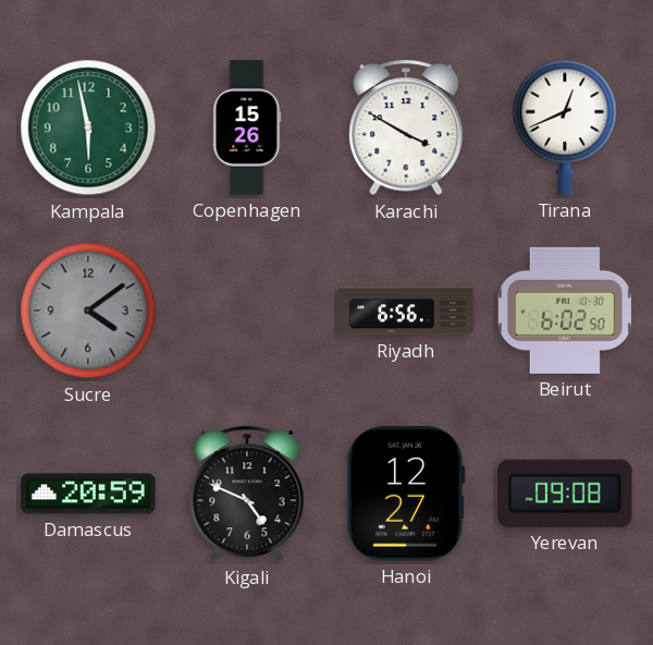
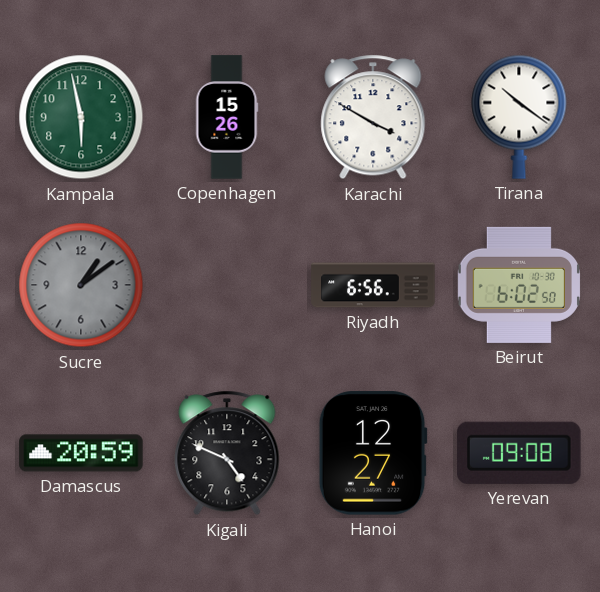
Tirana: 12:41 -> 10:21
Sucre: 4:09 -> 1:09
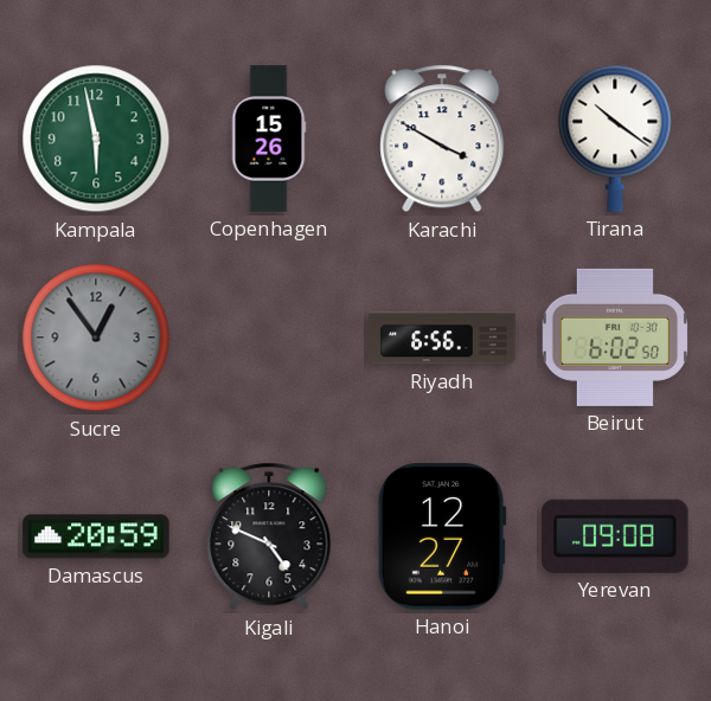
Sucre: 1:09 -> 12:54
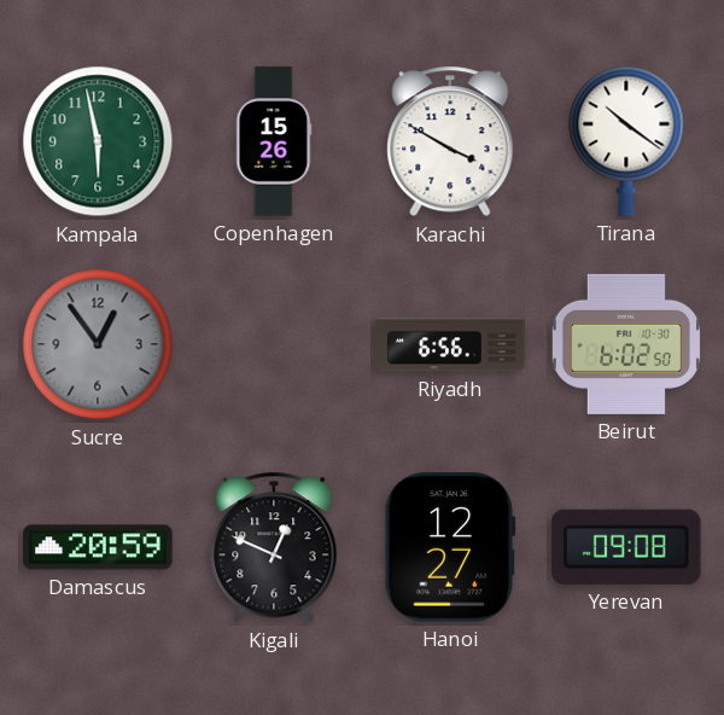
Kigali: 4:49 -> 12:49
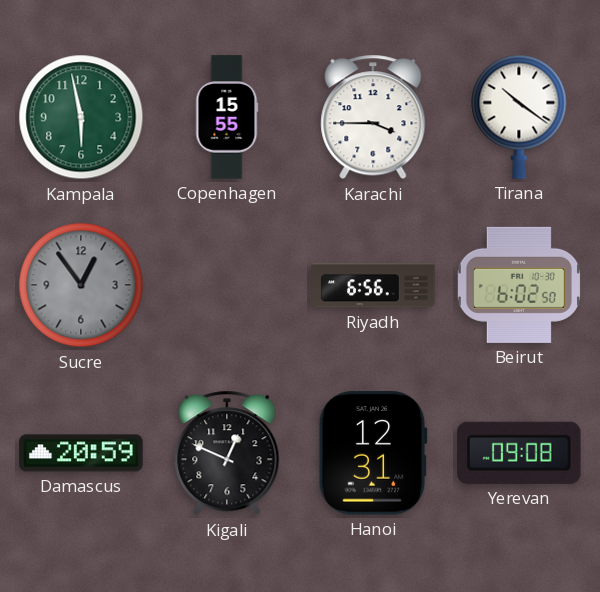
Copenhagen: 15:26 -> 15:55
Karachi: 3:50 -> 3:45
Hanoi: 12:27 -> 12:31
